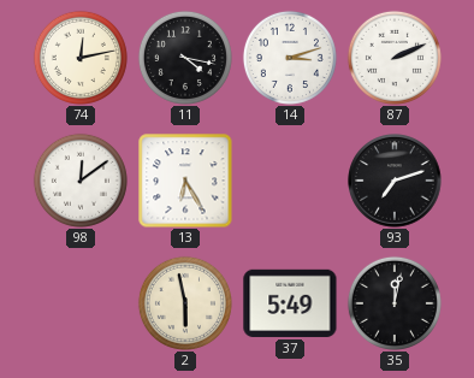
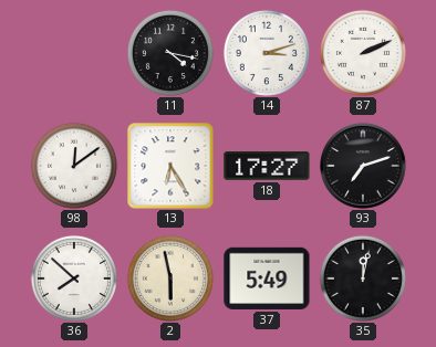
74: 12:13 -> none
18: none -> 17:27
36: none -> 7:52
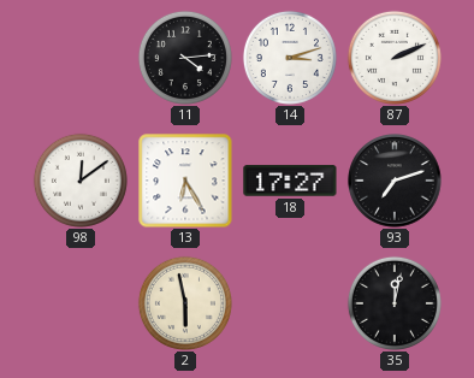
11: 4:17 -> 4:14
36: 7:52 -> none
37: 5:49 -> none
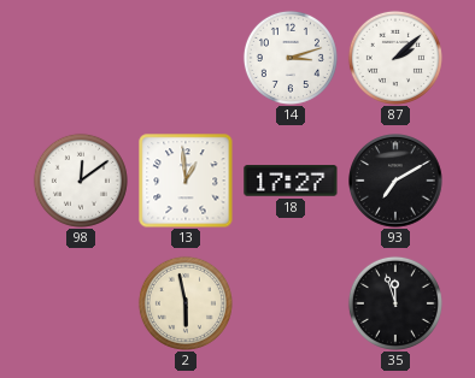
11: 4:14 -> none
87: 2:11 -> 2:08
13: 6:25 -> 12:59
93: 7:12 -> 7:10
35: 12:02 -> 11:57
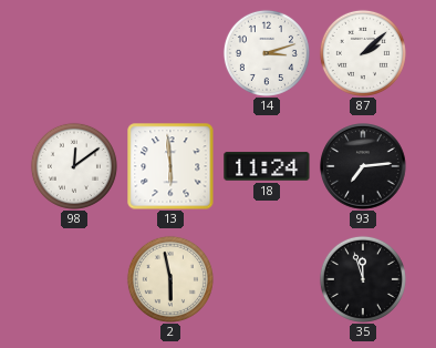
13: 12:59 -> 5:59
18: 17:27 -> 11:24
93: 7:10 -> 7:14
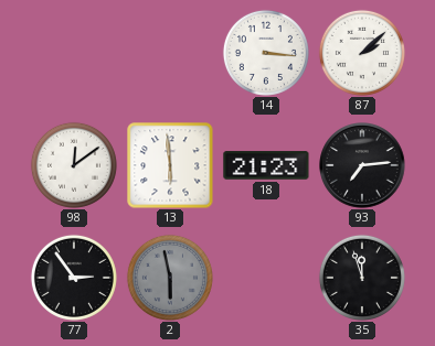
14: 3:12 -> 3:16
18: 11:24 -> 21:23
77: none -> 2:54
2 dial: cream -> grey
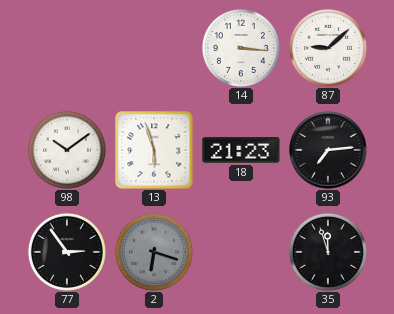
87: 2:08 -> 9:08
98: 12:09 -> 10:09
13: 5:59 -> 5:57
2: 5:58 -> 6:18
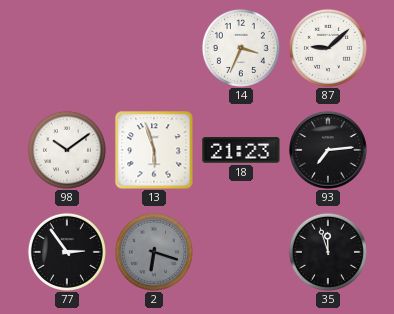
14: 3:16 -> 3:34
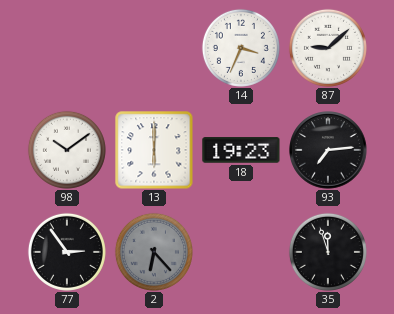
13: 5:57 -> 6:00
18: 21:23 -> 19:23
2: 6:18 -> 6:23
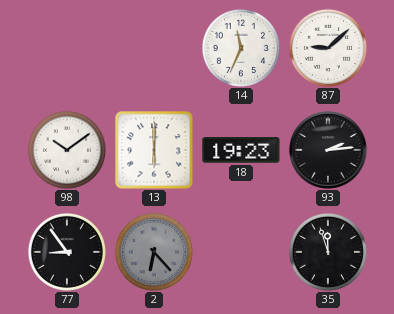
14: 3:34 -> 11:34
93: 7:14 -> 2:14
77: 2:54 -> 8:54
